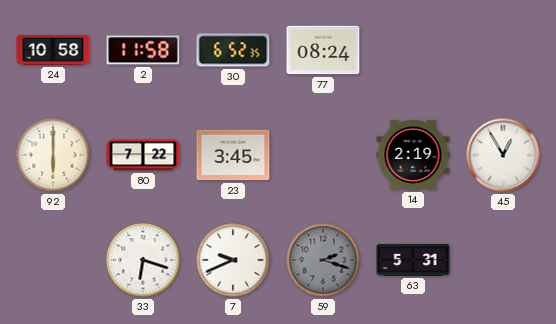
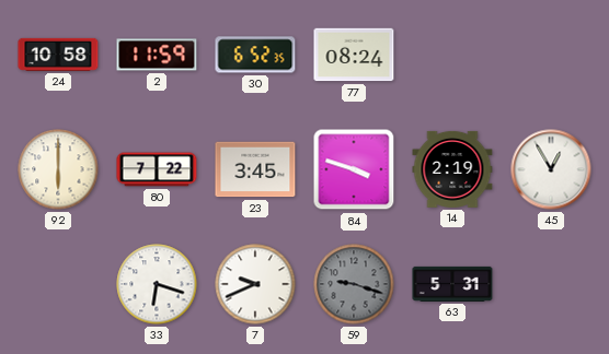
2: 11:58 -> 11:59
84: none -> 3:48
59: 2:18 -> 9:18
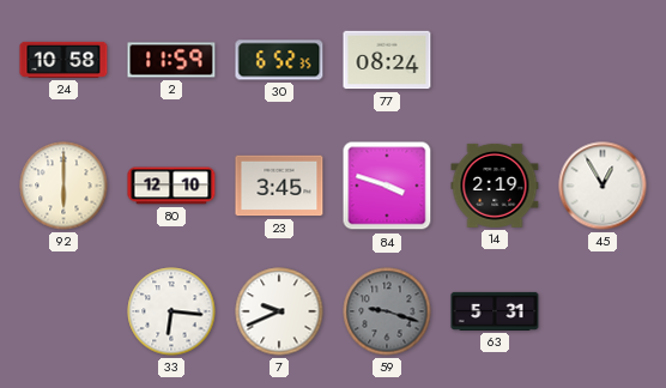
80: 7:22 -> 12:10
33: 6:18 -> 6:16
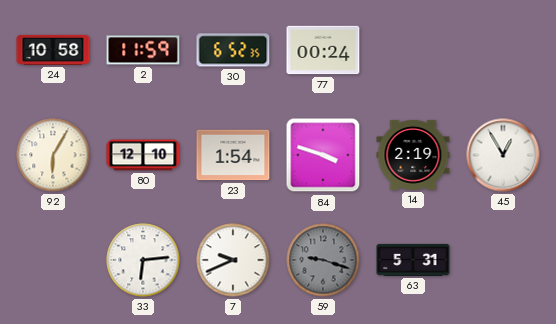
77: 08:24 -> 00:24
92: 6:00 -> 6:05
23: 3:45 -> 1:54
33: 6:16 -> 6:14
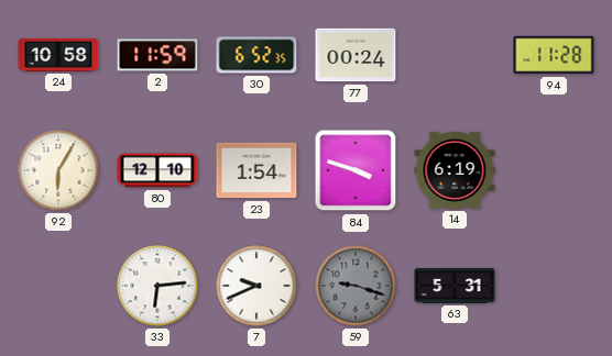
94: none -> 11:28
14: 2:19 -> 6:19
45: 12:55 -> none
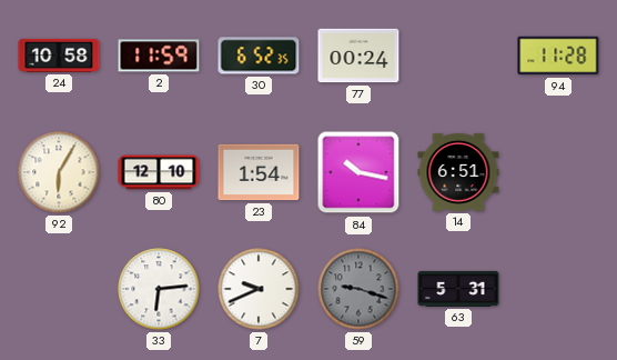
84: 3:48 -> 10:17
14: 6:19 -> 6:51
